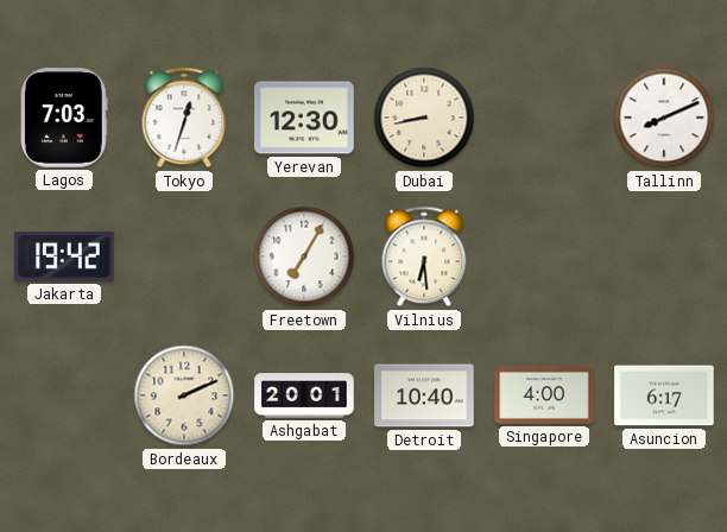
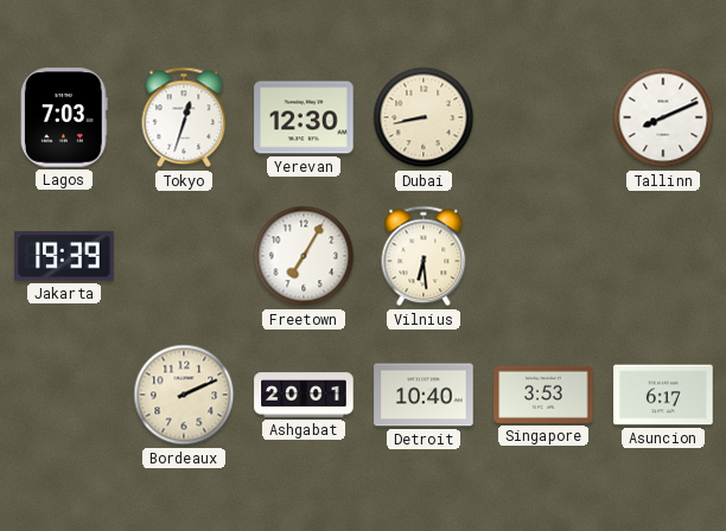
Jakarta: 19:42 -> 19:39
Singapore: 4:00 -> 3:53
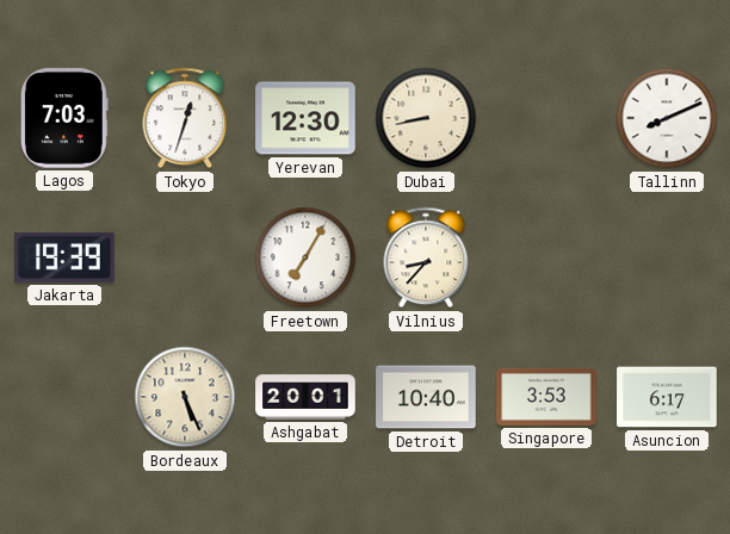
Vilnius: 6:29 -> 8:37
Bordeaux: 2:11 -> 5:26
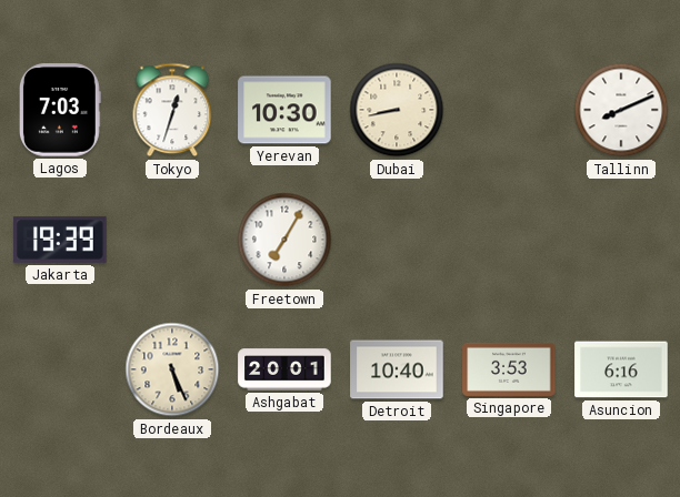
Yerevan: 12:30 -> 10:30
Vilnius: 8:37 -> none
Asuncion: 6:17 -> 6:16
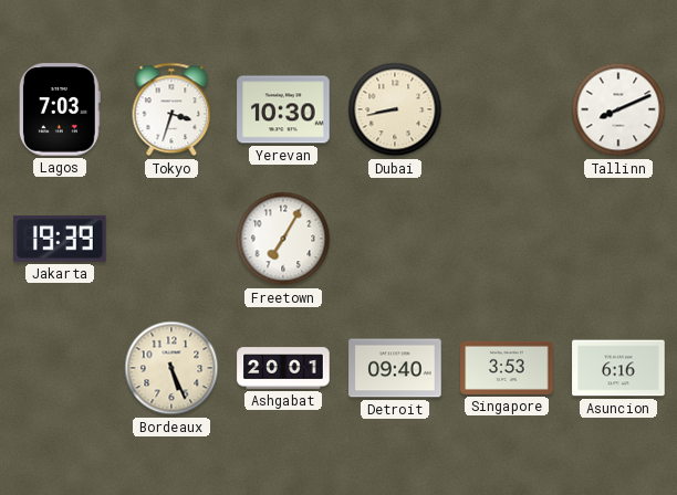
Tokyo: 12:33 -> 3:33
Detroit: 10:40 -> 09:40
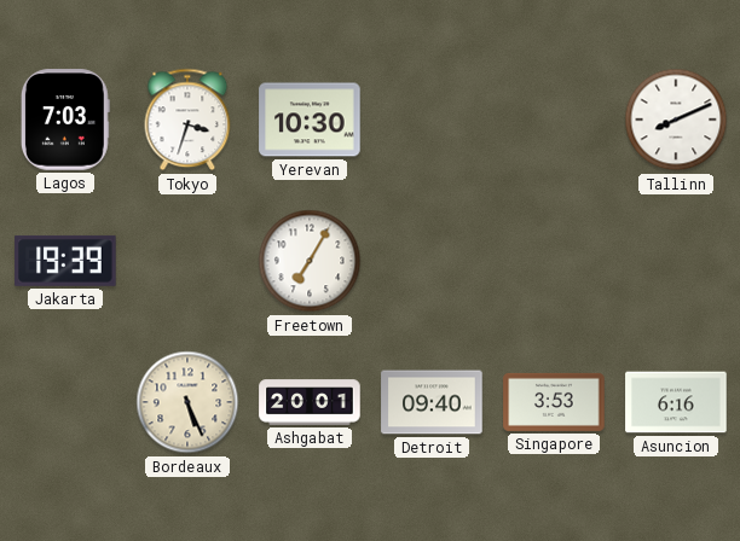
Dubai: 8:43 -> none
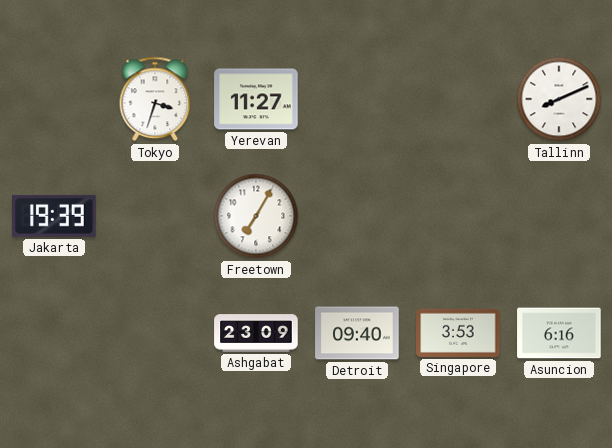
Lagos: 7:03 -> none
Yerevan: 10:30 -> 11:27
Bordeaux: 5:26 -> none
Ashgabat: 20:01 -> 23:09
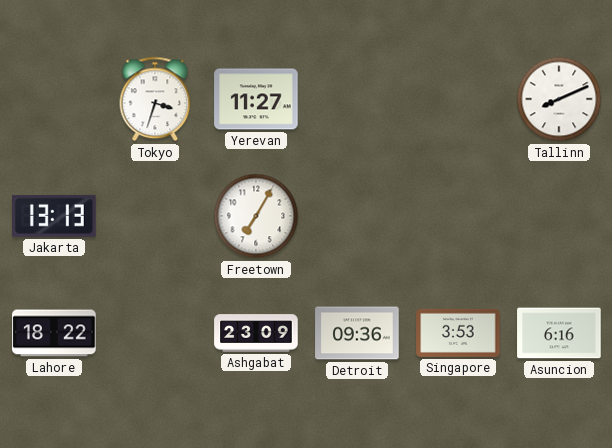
Jakarta: 19:39 -> 13:13
Lahore: none -> 18:22
Detroit: 09:40 -> 09:36
